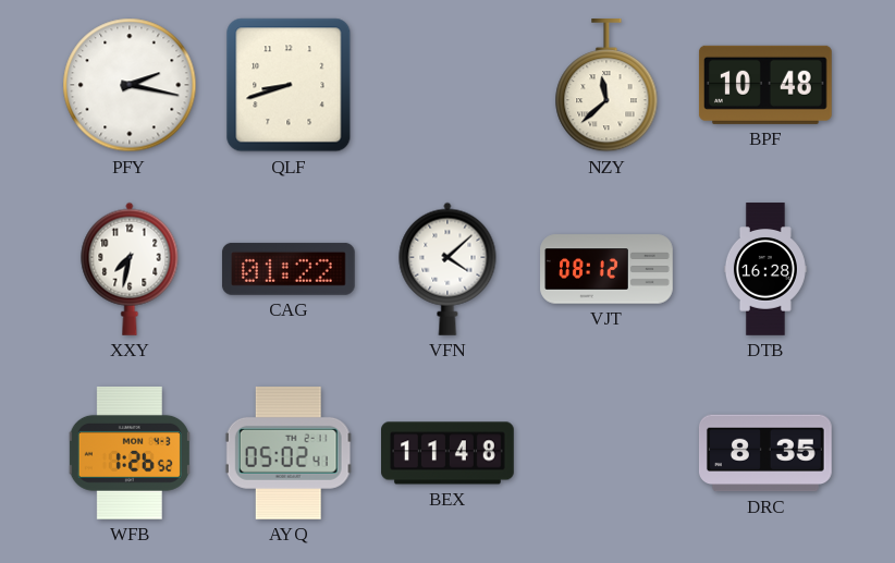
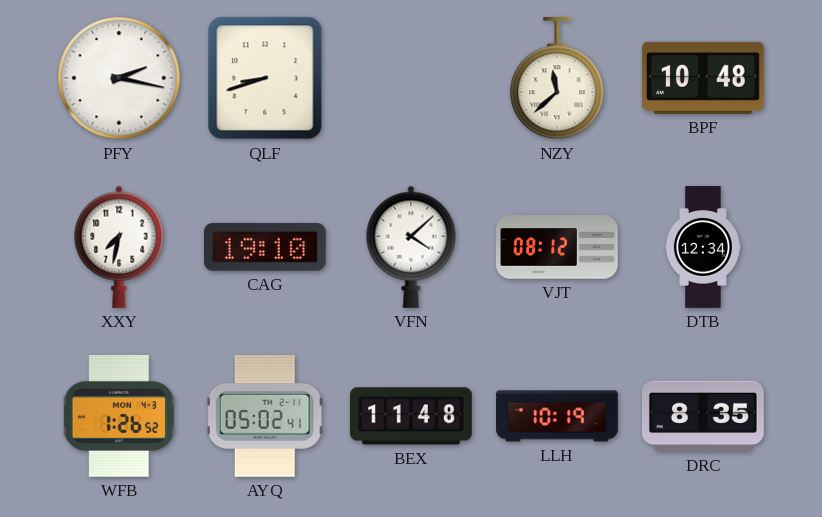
CAG: 01:22 -> 19:10
DTB: 16:28 -> 12:34
LLH: none -> 10:19
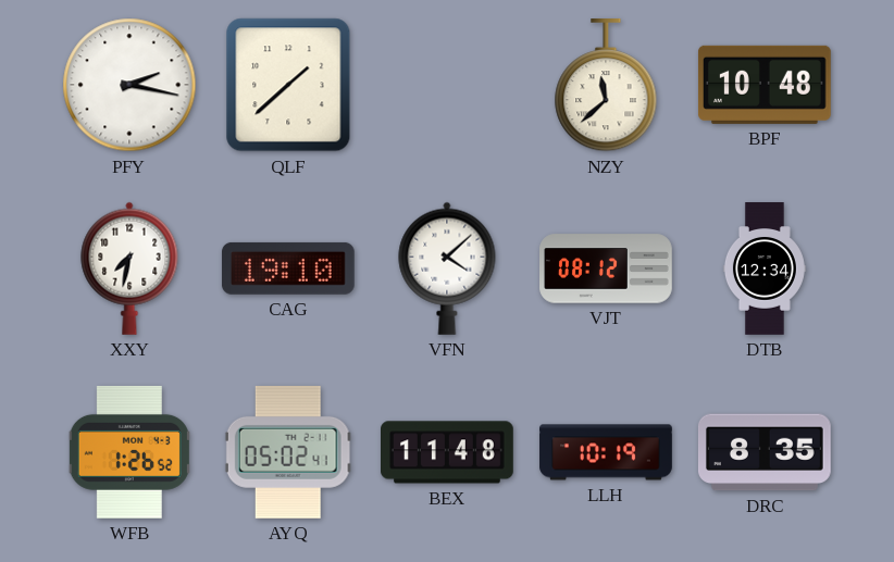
QLF: 8:42 -> 1:38
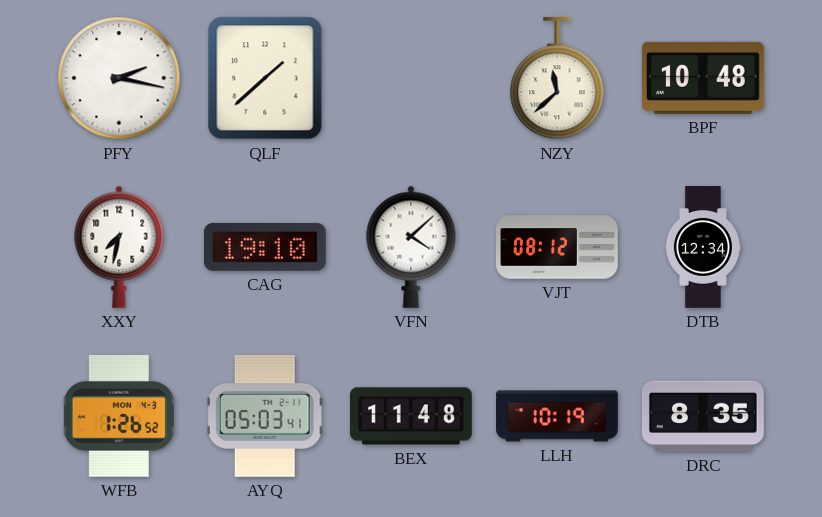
AYQ: 05:02 -> 05:03
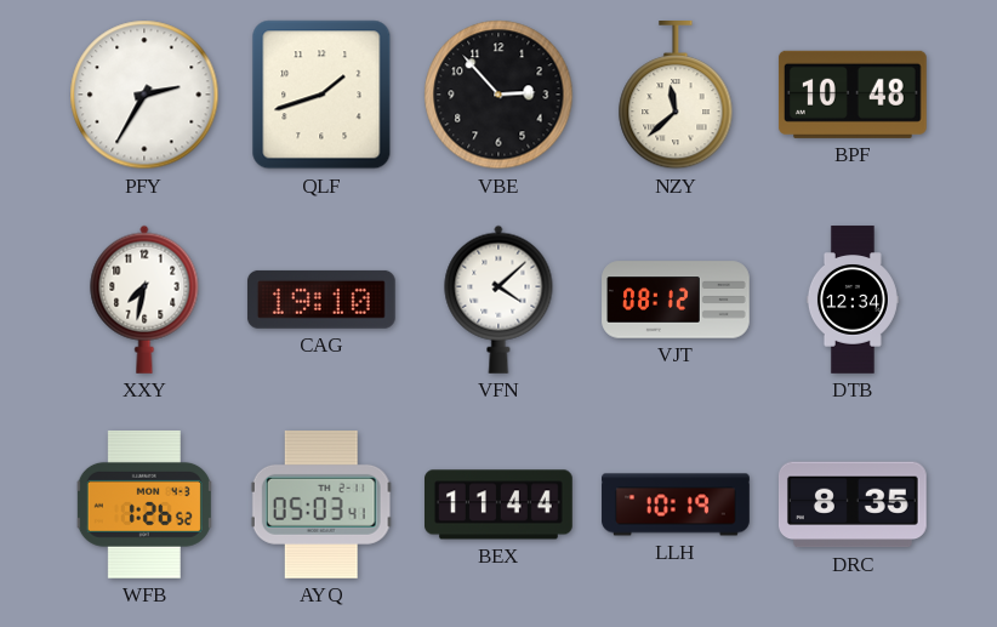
PFY: 2:17 -> 2:35
QLF: 1:38 -> 1:42
VBE: none -> 2:53
BEX: 11:48 -> 11:44
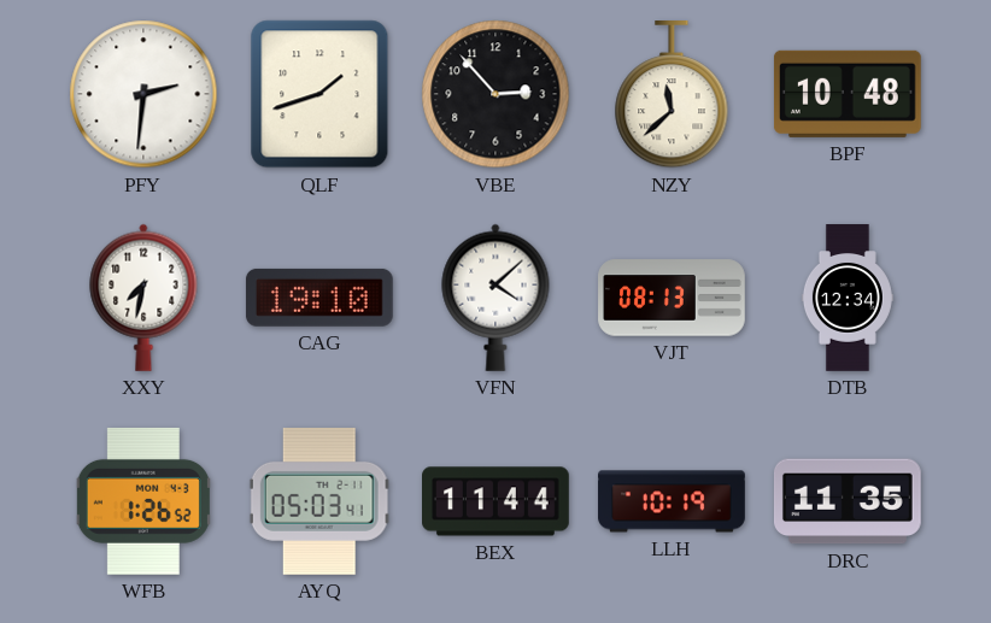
PFY: 2:35 -> 2:31
VJT: 08:12 -> 08:13
DRC: 8:35 -> 11:35
